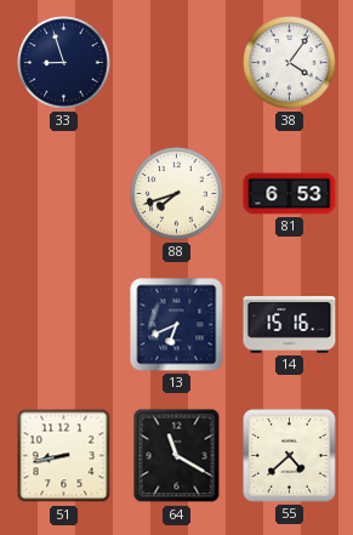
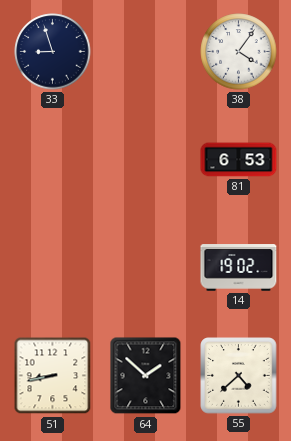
88: 7:42 -> none
13: 6:41 -> none
14: 15:16 -> 19:02
64: 11:20 -> 1:52
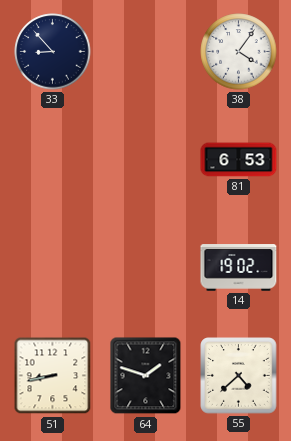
33: 8:57 -> 8:53
64: 1:52 -> 1:48
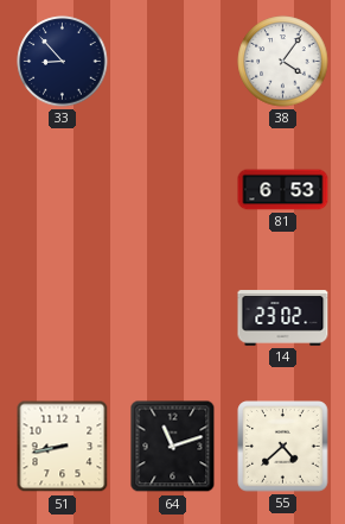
14: 19:02 -> 23:02
64: 1:48 -> 11:12
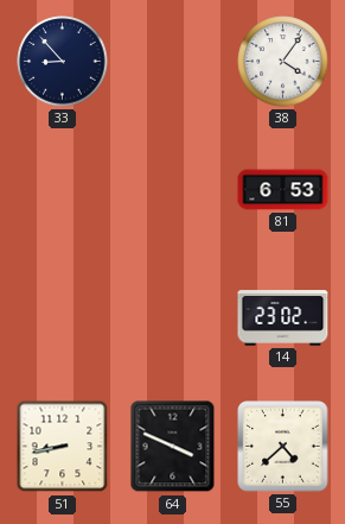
64: 11:12 -> 3:49
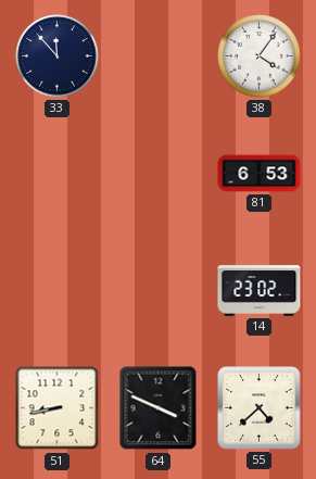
33: 8:53 -> 11:53
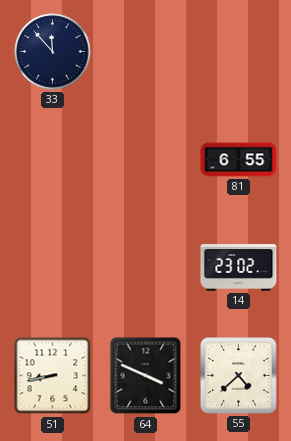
38: 4:06 -> none
81: 6:53 -> 6:55
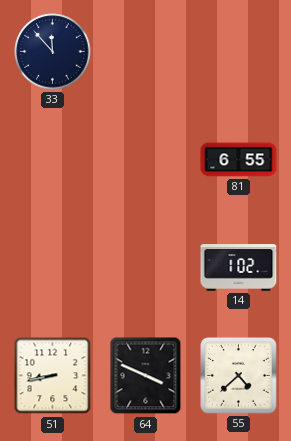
14: 23:02 -> 1:02
